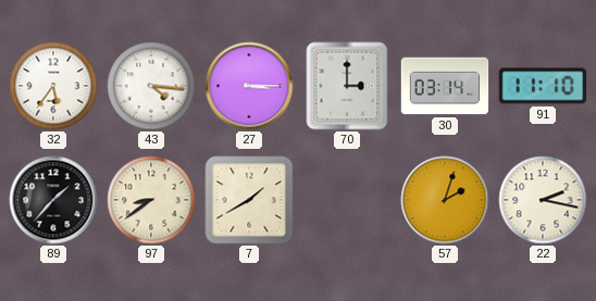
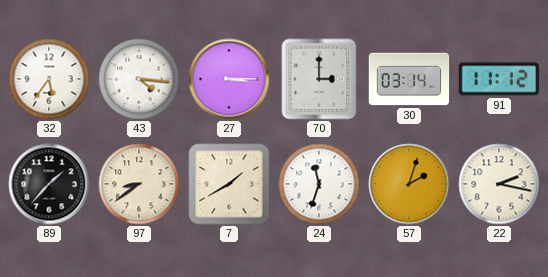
91: 11:10 -> 11:12
24: none -> 11:33
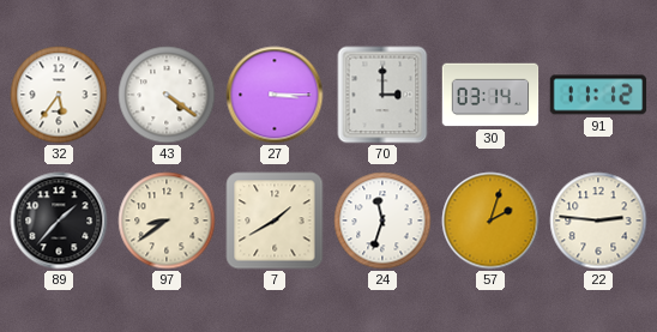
43: 4:16 -> 4:21
22: 2:17 -> 2:46
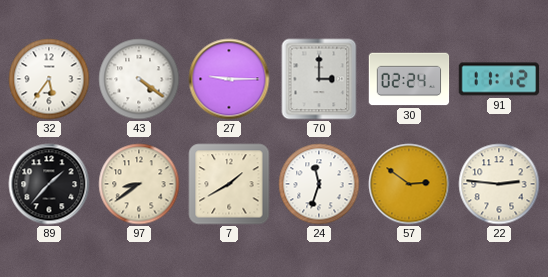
27: 3:15 -> 9:15
30: 03:14 -> 02:24
57: 2:03 -> 2:51
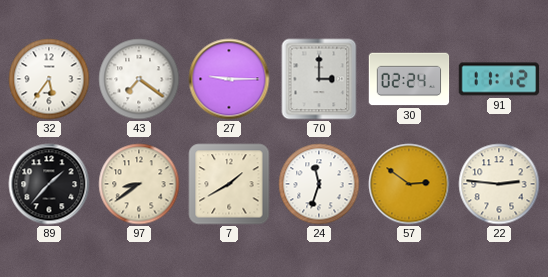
43: 4:21 -> 7:21
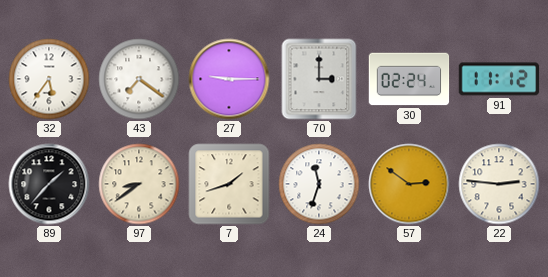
7: 1:40 -> 1:42
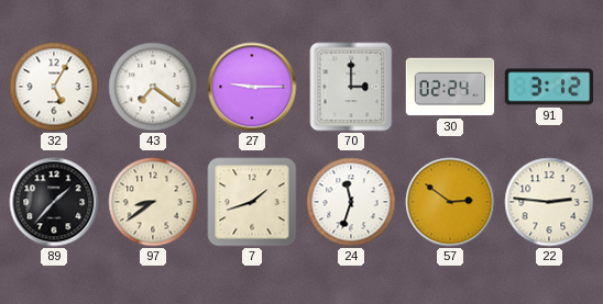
32: 5:36 -> 5:05
91: 11:12 -> 3:12
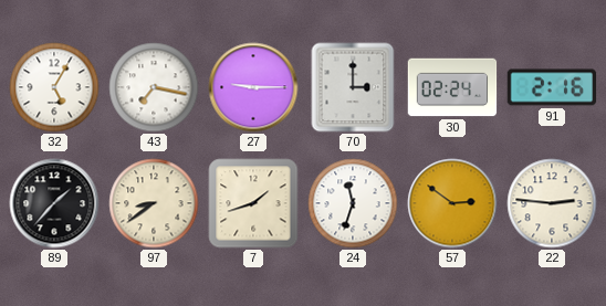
43: 7:21 -> 7:17
91: 3:12 -> 2:16
